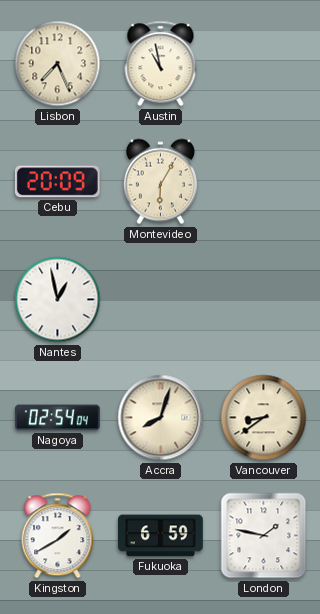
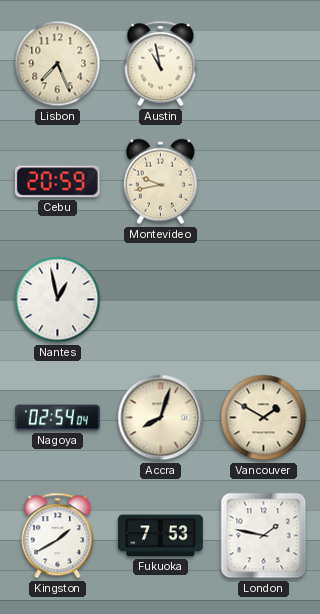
Cebu: 20:09 -> 20:59
Montevideo: 6:05 -> 9:43
Vancouver: 8:39 -> 1:50
Fukuoka: 6:59 -> 7:53
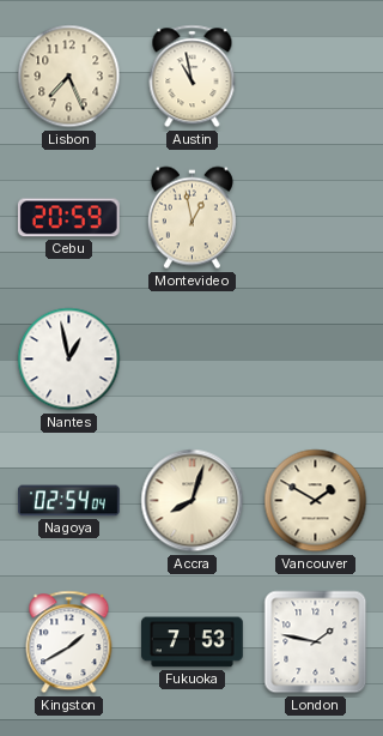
Montevideo: 9:43 -> 12:58
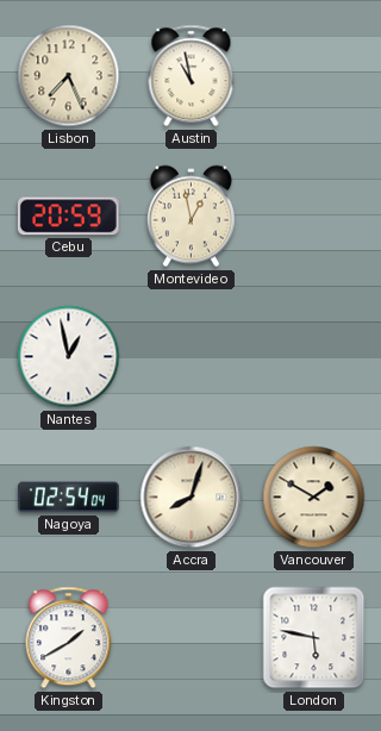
Fukuoka: 7:53 -> none
London: 1:47 -> 5:47
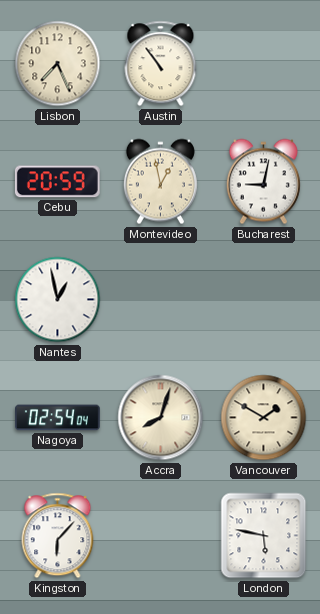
Austin: 10:58 -> 10:54
Bucharest: none -> 9:02
Kingston: 1:40 -> 6:07
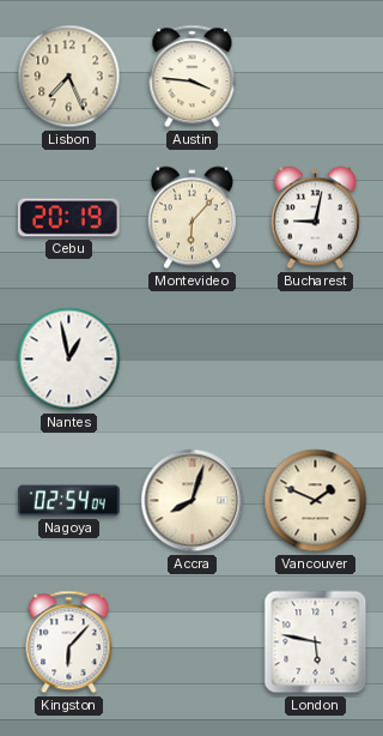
Austin: 10:54 -> 3:46
Cebu: 20:59 -> 20:19
Montevideo: 12:58 -> 6:07
Vancouver: 1:50 -> 1:49
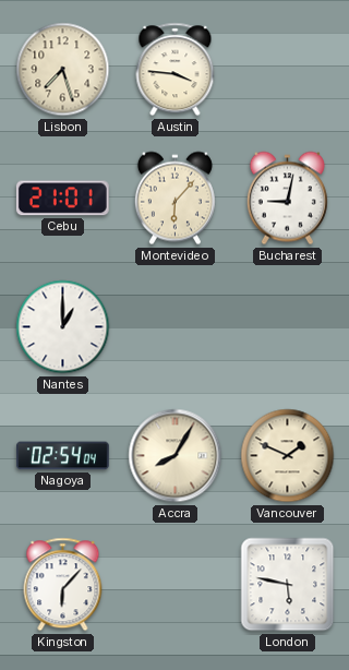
Lisbon: 7:26 -> 7:27
Cebu: 20:19 -> 21:01
Nantes: 12:58 -> 1:00
Accra: 8:03 -> 8:05
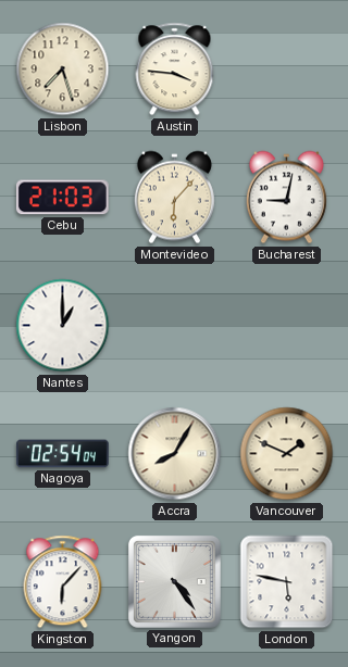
Cebu: 21:01 -> 21:03
Yangon: none -> 4:24
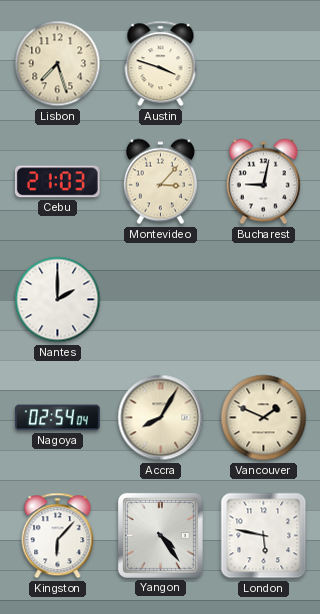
Austin: 3:46 -> 3:48
Montevideo: 6:07 -> 3:07
Nantes: 1:00 -> 2:00
